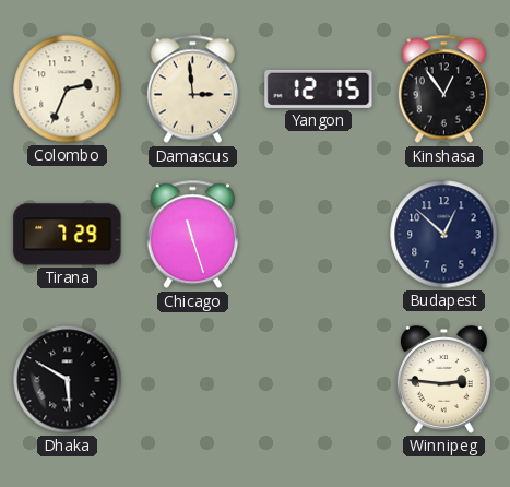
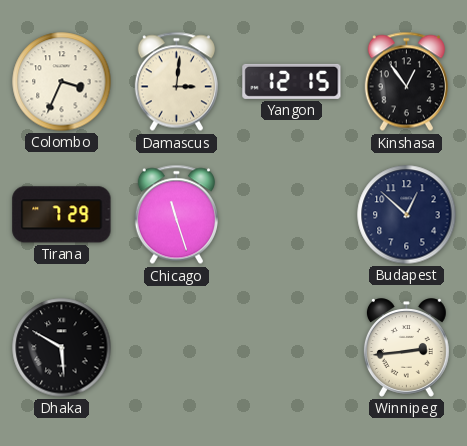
Colombo: 2:34 -> 3:34
Damascus: 2:59 -> 3:01
Winnipeg: 2:46 -> 2:44
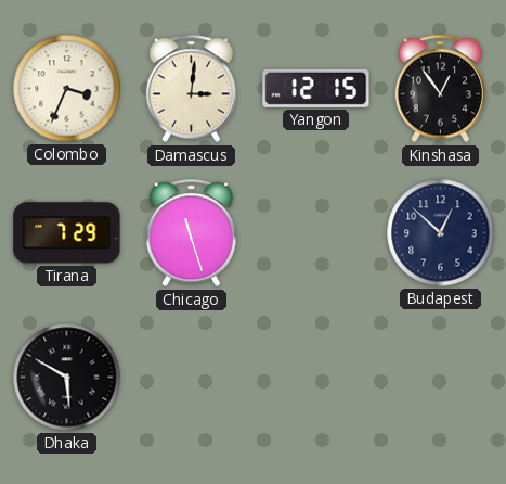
Winnipeg: 2:44 -> none
